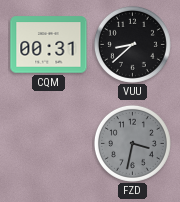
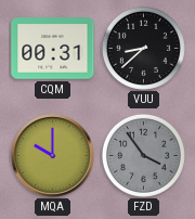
MQA: none -> 10:00
FZD: 3:32 -> 3:54
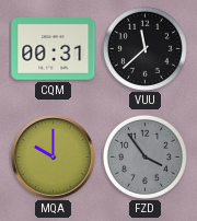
VUU: 8:38 -> 11:38
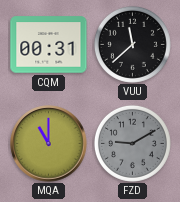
MQA: 10:00 -> 11:00
FZD: 3:54 -> 9:10
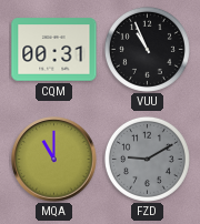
VUU: 11:38 -> 10:56
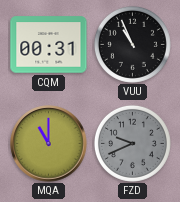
FZD: 9:10 -> 9:41
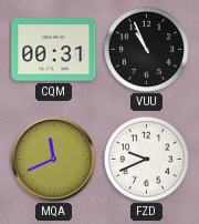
MQA: 11:00 -> 11:41
FZD dial: grey -> white
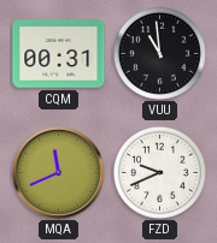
VUU: 10:56 -> 10:59
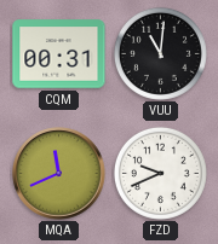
VUU: 10:59 -> 11:01
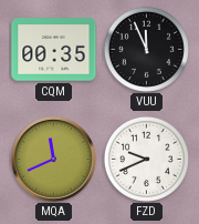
CQM: 00:31 -> 00:35
VUU: 11:01 -> 11:56
